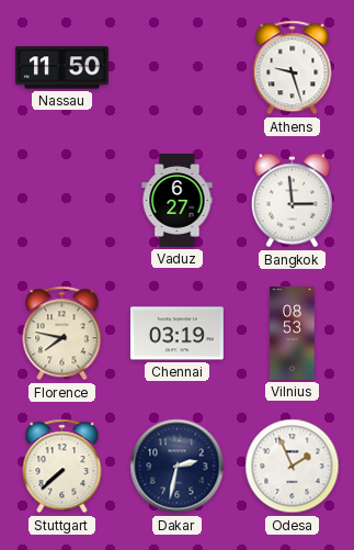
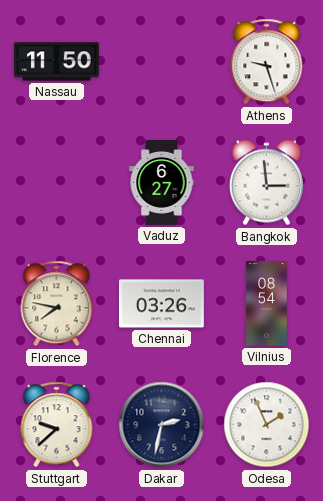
Chennai: 03:19 -> 03:26
Vilnius: 08:53 -> 08:54
Stuttgart: 7:38 -> 9:38
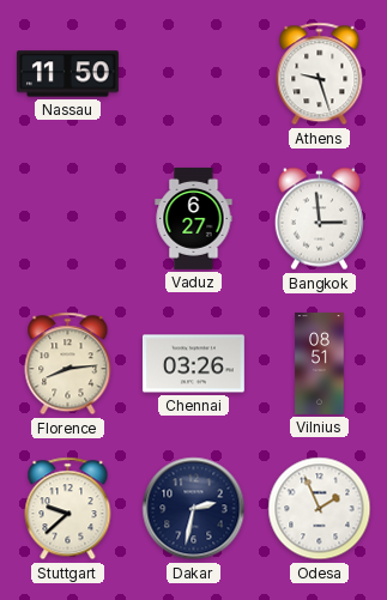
Florence: 7:47 -> 8:14
Vilnius: 08:54 -> 08:51
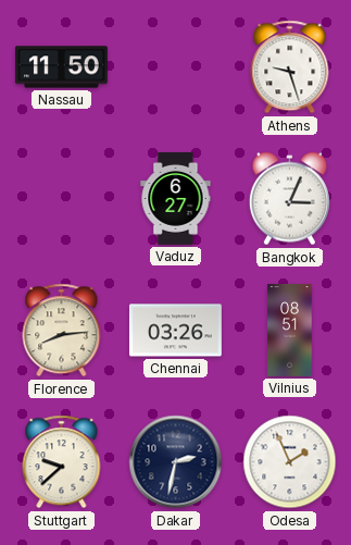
Bangkok: 2:59 -> 3:04
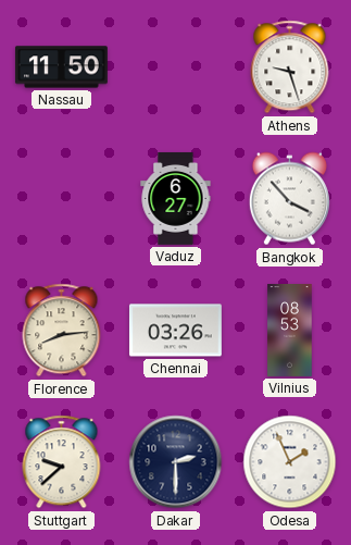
Bangkok: 3:04 -> 3:53
Vilnius: 08:51 -> 08:53
Dakar: 2:32 -> 2:30
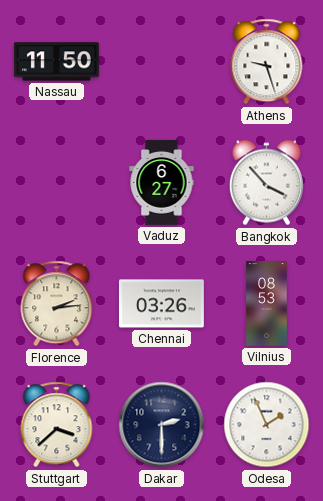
Florence: 8:14 -> 2:14
Stuttgart: 9:38 -> 3:38
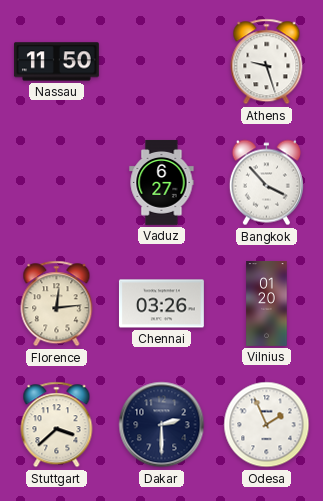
Florence: 2:14 -> 12:14
Vilnius: 08:53 -> 01:20
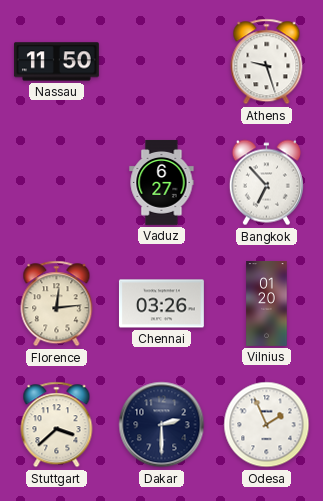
Bangkok: 3:53 -> 6:53
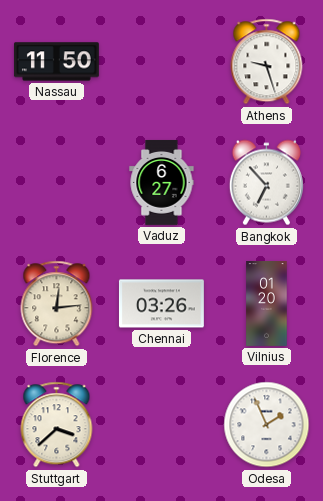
Dakar: 2:30 -> none
